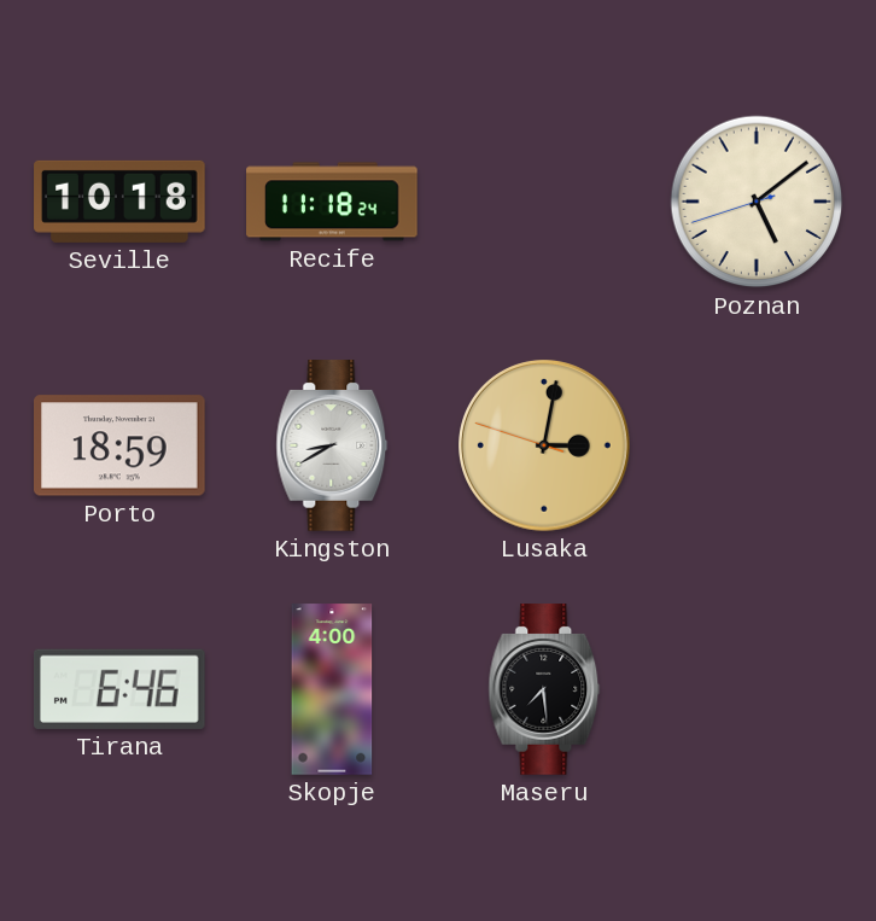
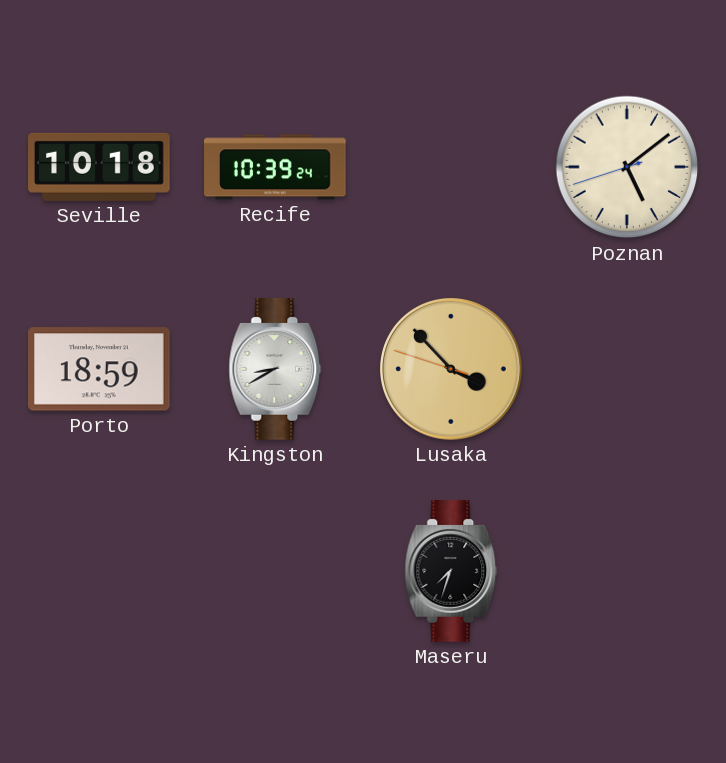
Recife: 11:18 -> 10:39
Lusaka: 3:01 -> 3:52
Tirana: 6:46 -> none
Skopje: 4:00 -> none
Maseru: 7:29 -> 7:33
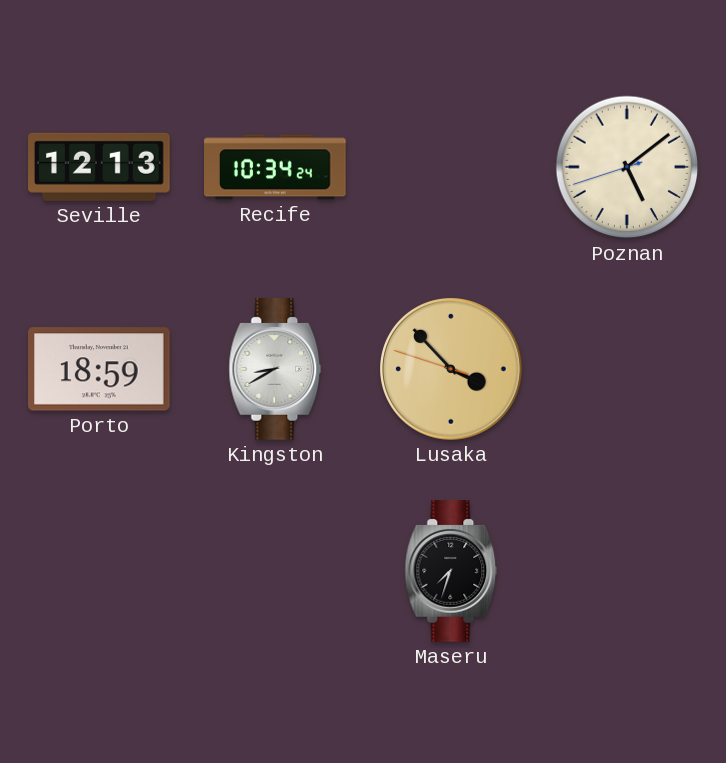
Seville: 10:18 -> 12:13
Recife: 10:39 -> 10:34
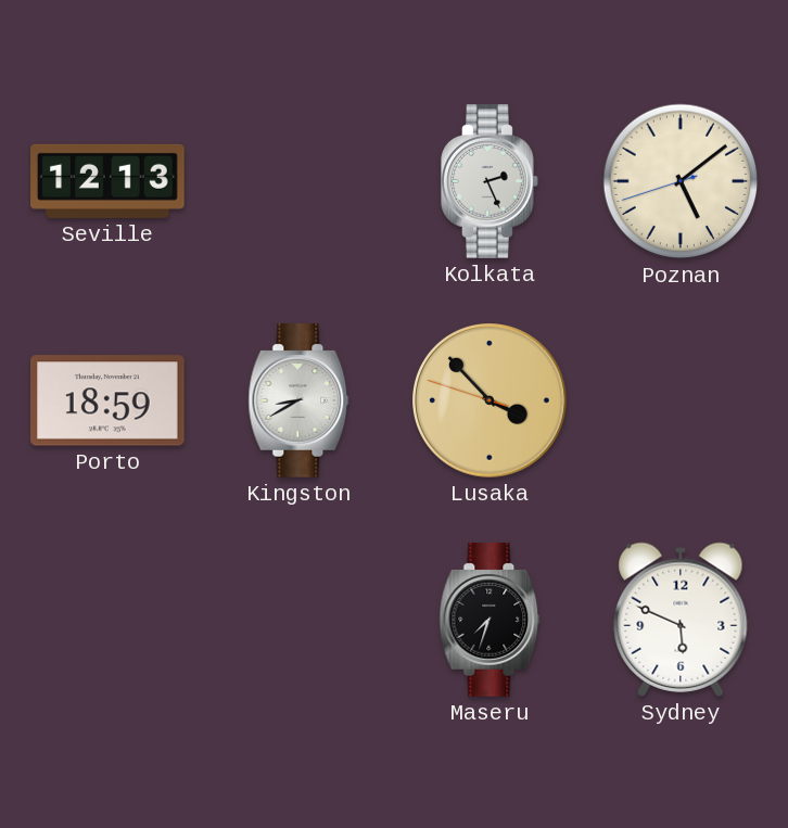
Recife: 10:34 -> none
Kolkata: none -> 2:26
Sydney: none -> 5:49
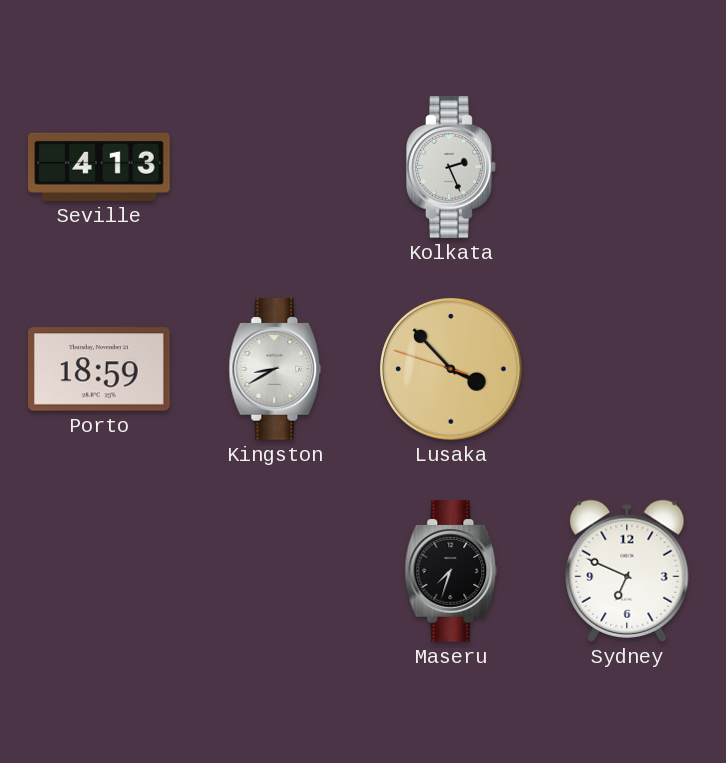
Seville: 12:13 -> 4:13
Poznan: 5:08 -> none
Sydney: 5:49 -> 6:49
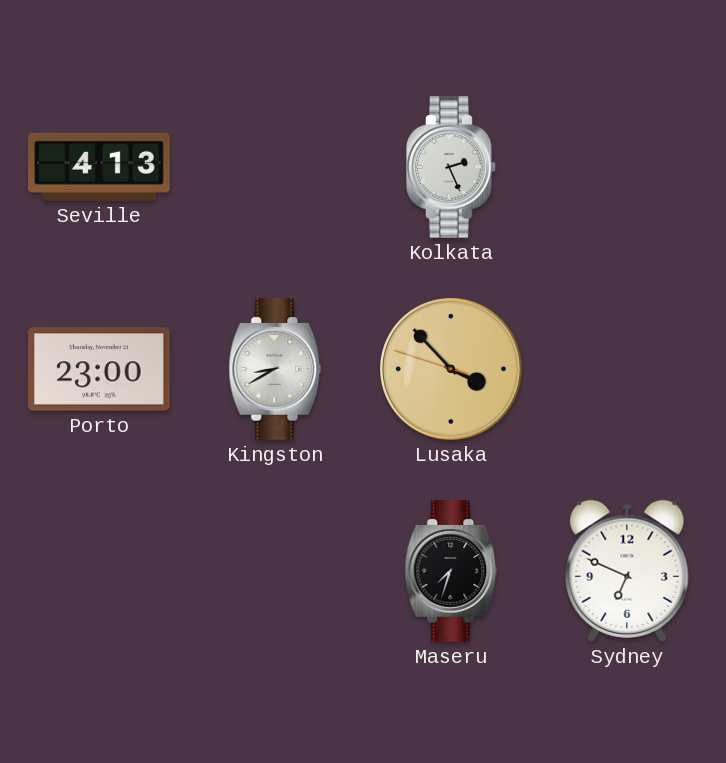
Porto: 18:59 -> 23:00
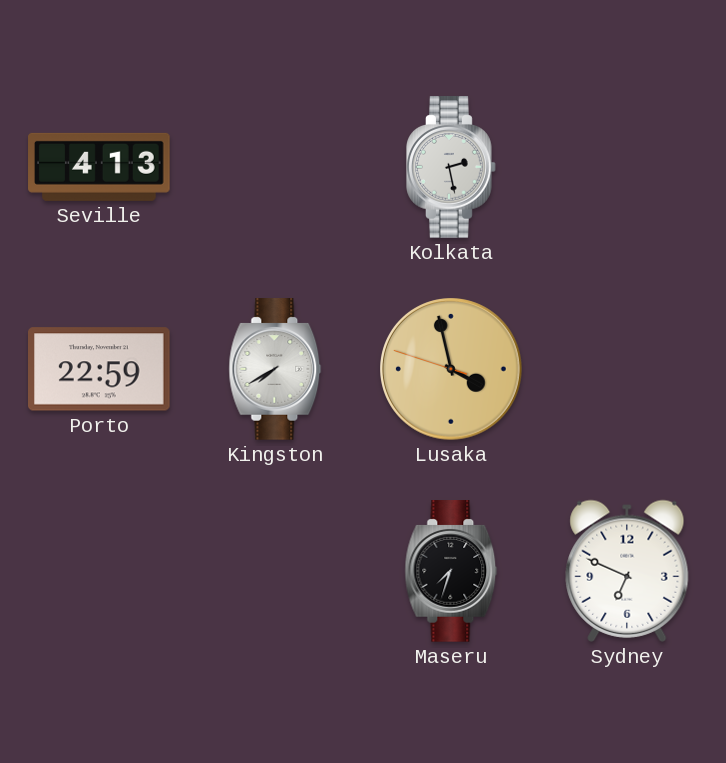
Kolkata: 2:26 -> 2:28
Porto: 23:00 -> 22:59
Kingston: 8:40 -> 7:40
Lusaka: 3:52 -> 3:57
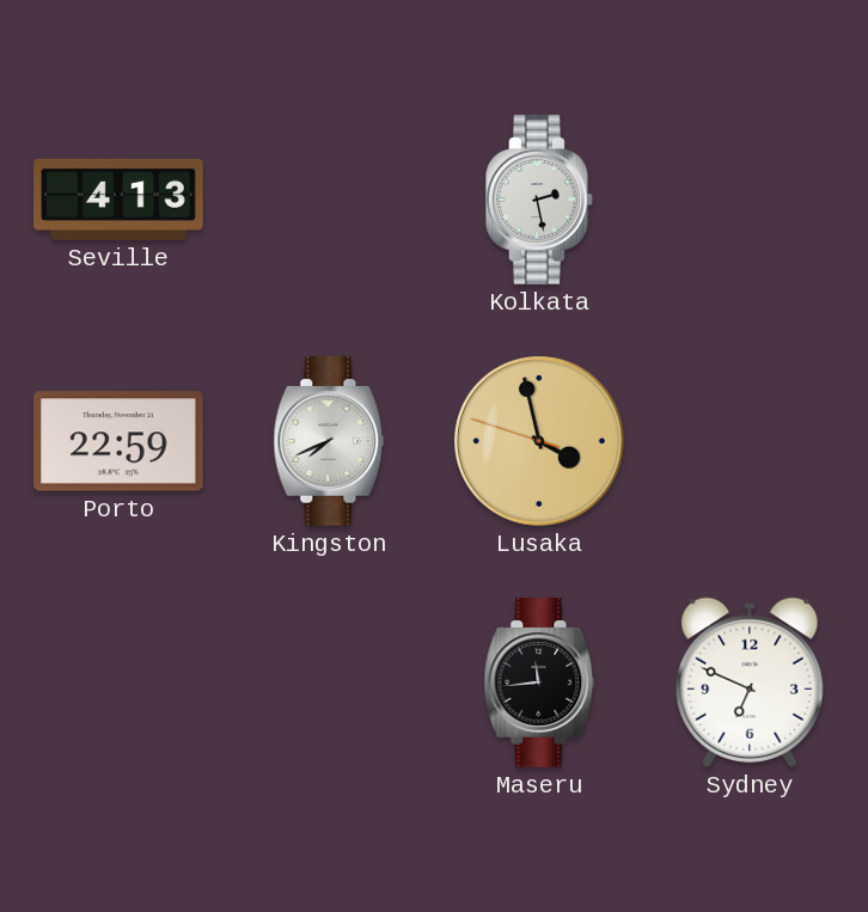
Kingston: 7:40 -> 7:41
Maseru: 7:33 -> 11:44
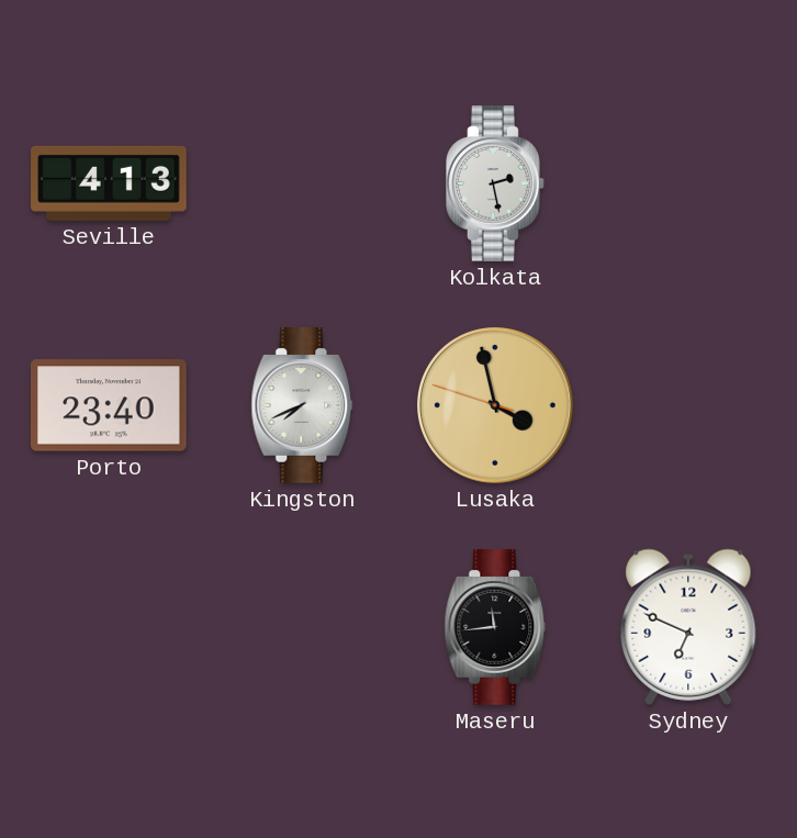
Porto: 22:59 -> 23:40
